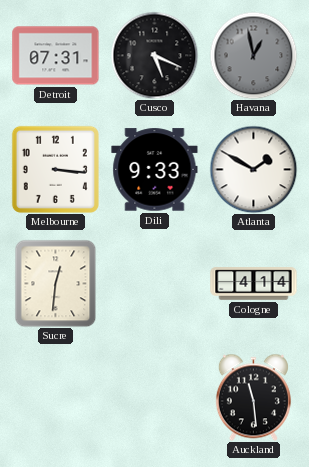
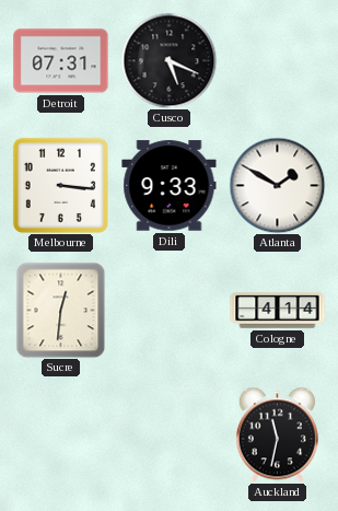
Havana: 12:58 -> none
Auckland: 11:29 -> 11:32
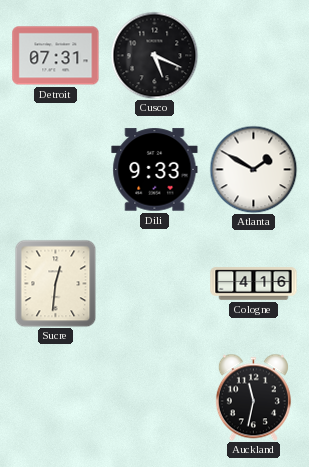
Melbourne: 3:16 -> none
Cologne: 4:14 -> 4:16
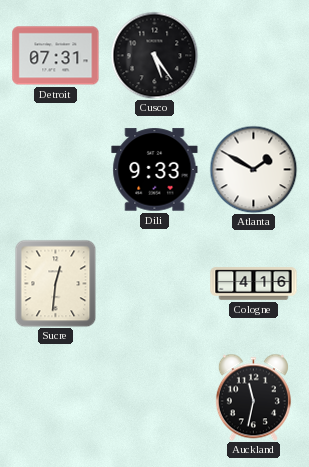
Cusco: 5:19 -> 5:24
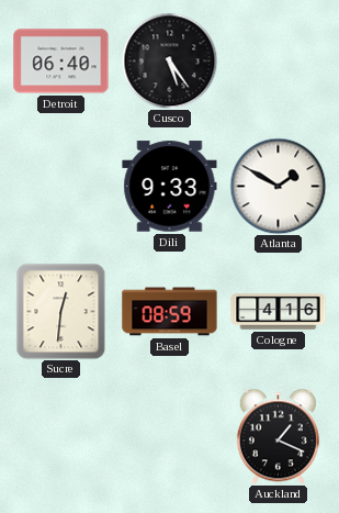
Detroit: 07:31 -> 06:40
Basel: none -> 08:59
Auckland: 11:32 -> 1:19
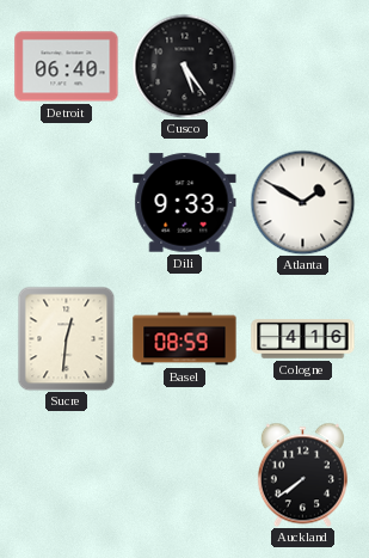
Auckland: 1:19 -> 7:39
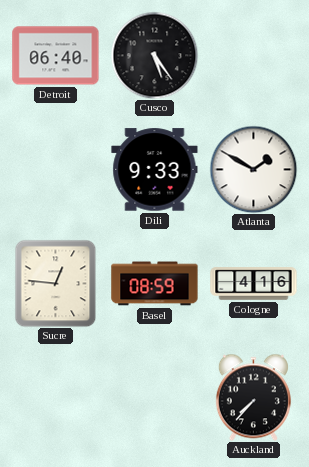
Sucre: 12:31 -> 12:46
Auckland: 7:39 -> 7:37
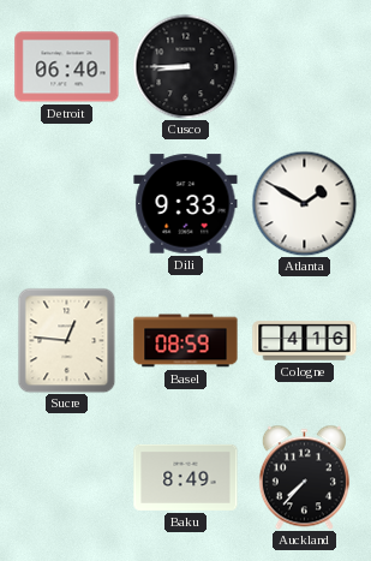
Cusco: 5:24 -> 8:45
Baku: none -> 8:49
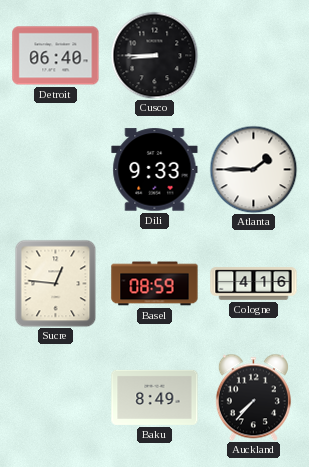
Atlanta: 1:50 -> 1:45
